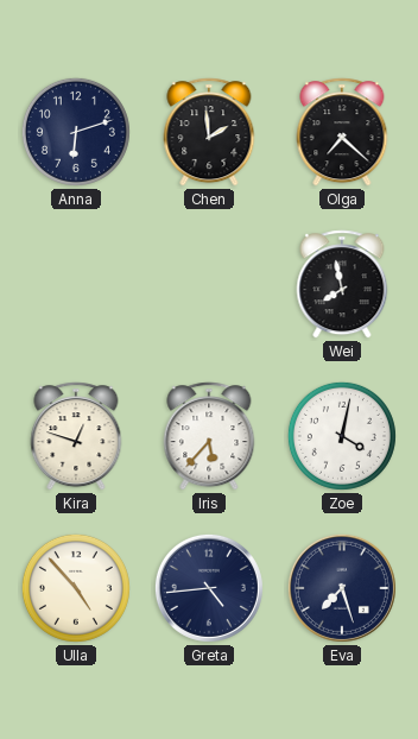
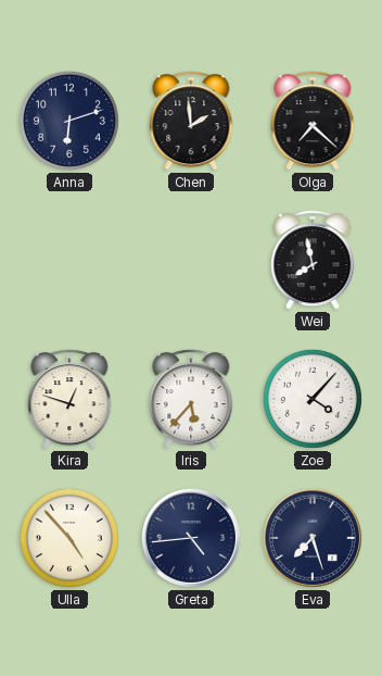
Zoe: 4:02 -> 4:07
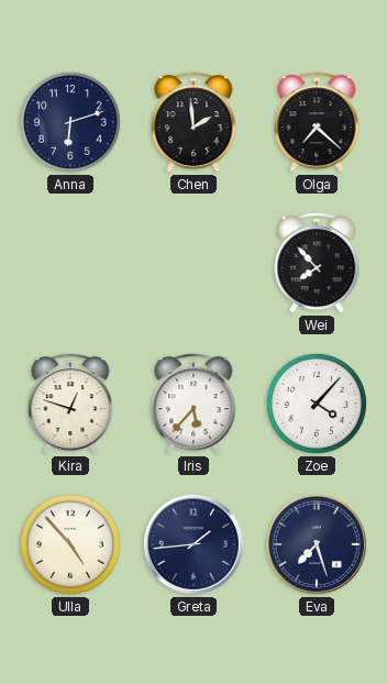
Wei: 7:58 -> 7:53
Greta: 4:44 -> 1:44
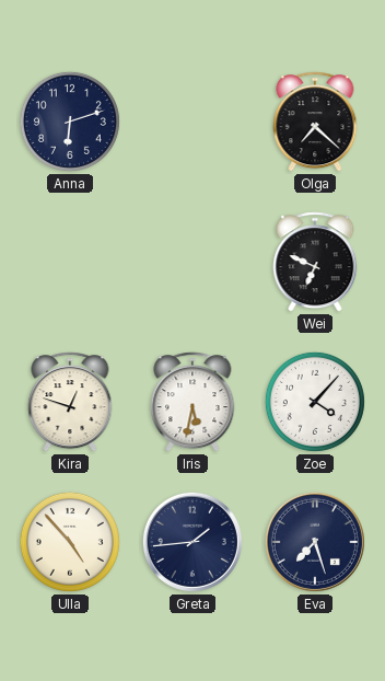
Chen: 1:59 -> none
Wei: 7:53 -> 6:49
Iris: 5:37 -> 5:32
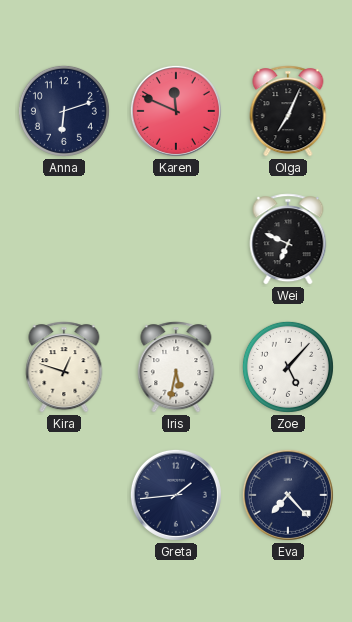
Karen: none -> 11:49
Olga: 7:22 -> 7:04
Zoe: 4:07 -> 5:07
Ulla: 4:53 -> none
Eva: 7:27 -> 7:23
